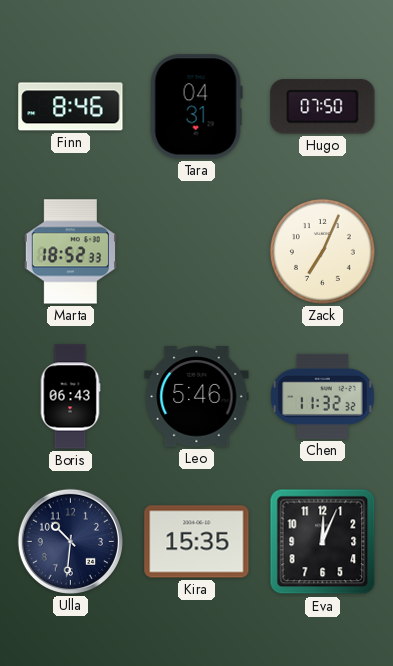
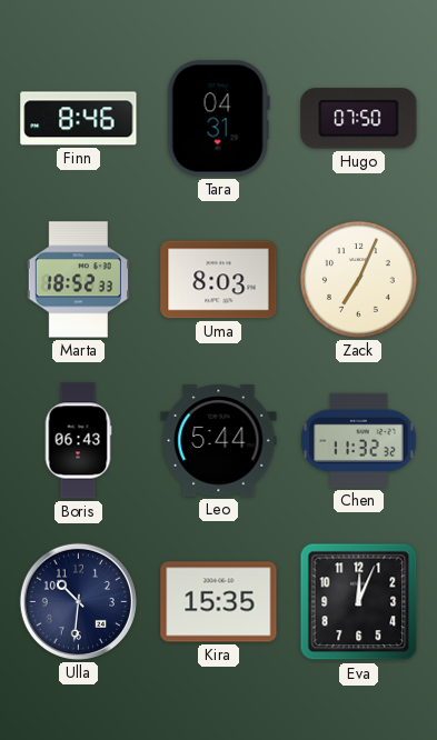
Uma: none -> 8:03
Leo: 5:46 -> 5:44
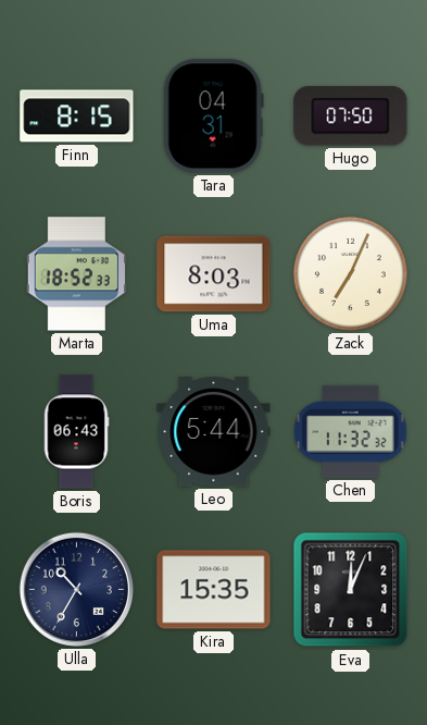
Finn: 8:46 -> 8:15
Ulla: 10:31 -> 10:35
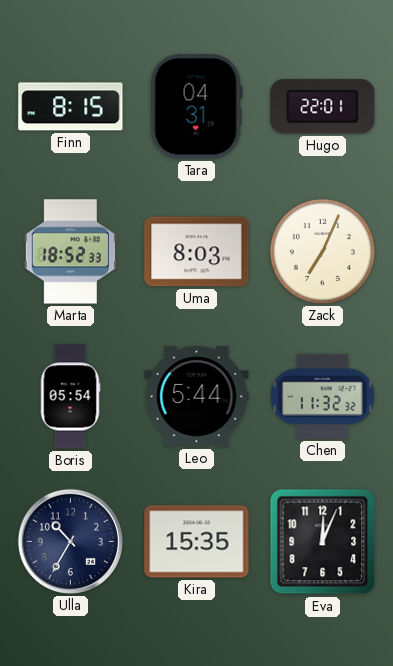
Hugo: 07:50 -> 22:01
Boris: 06:43 -> 05:54
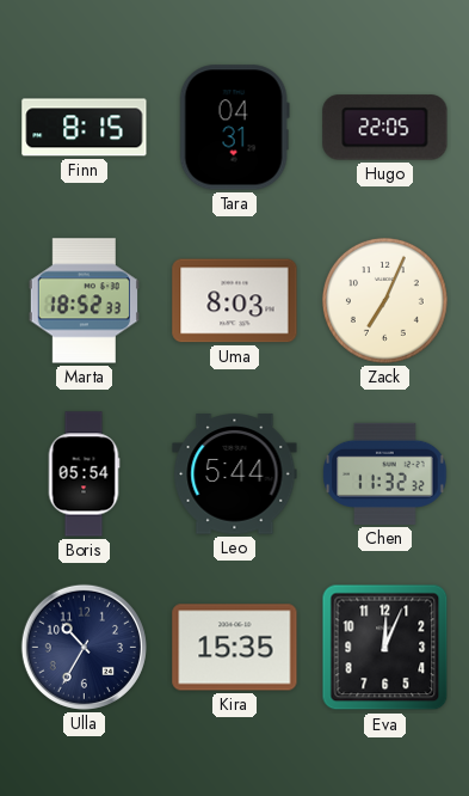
Hugo: 22:01 -> 22:05
